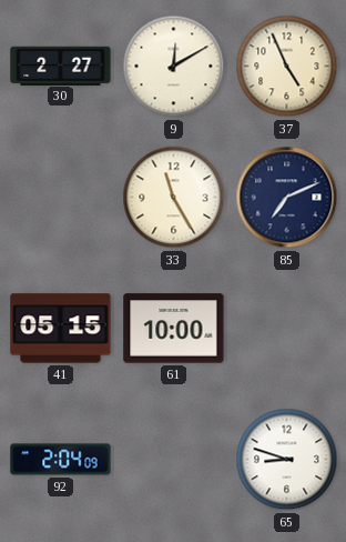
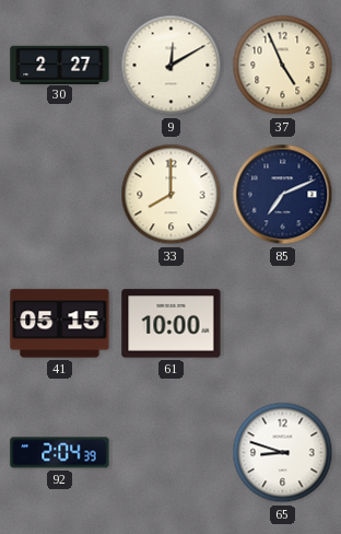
33: 11:25 -> 8:00
92: 2:04:09 -> 2:04:39
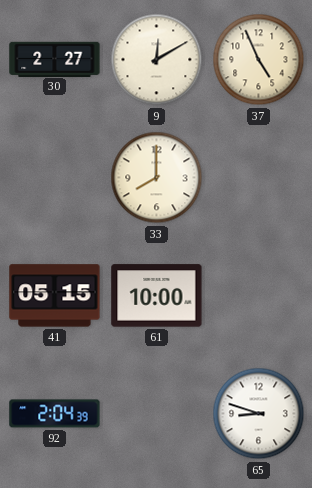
85: 7:11 -> none
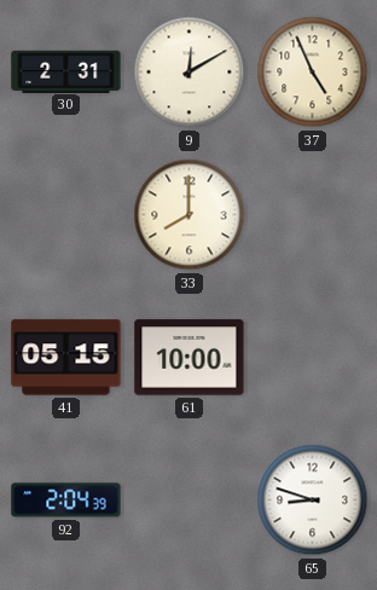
30: 2:27 -> 2:31
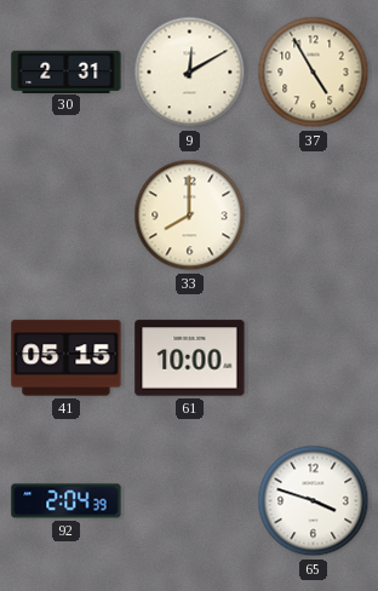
37: 4:56 -> 4:55
65: 8:48 -> 3:48
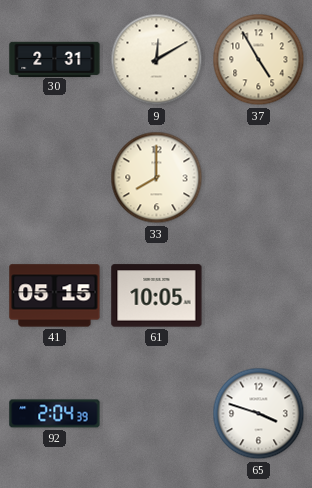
61: 10:00 -> 10:05
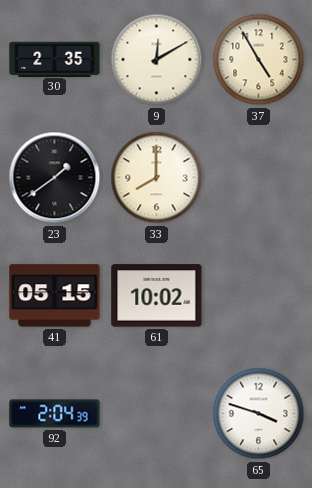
30: 2:31 -> 2:35
23: none -> 1:39
61: 10:05 -> 10:02
